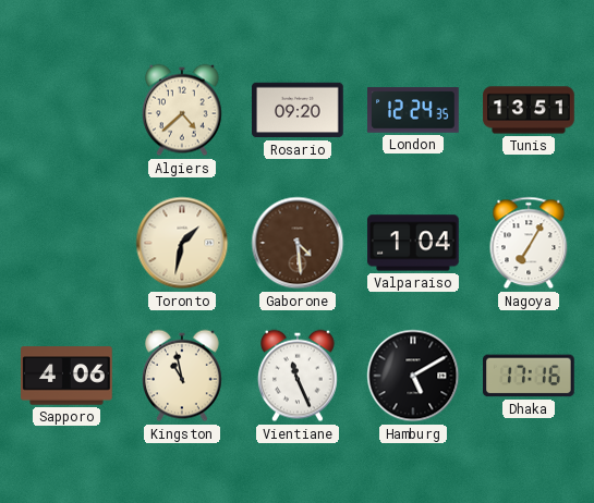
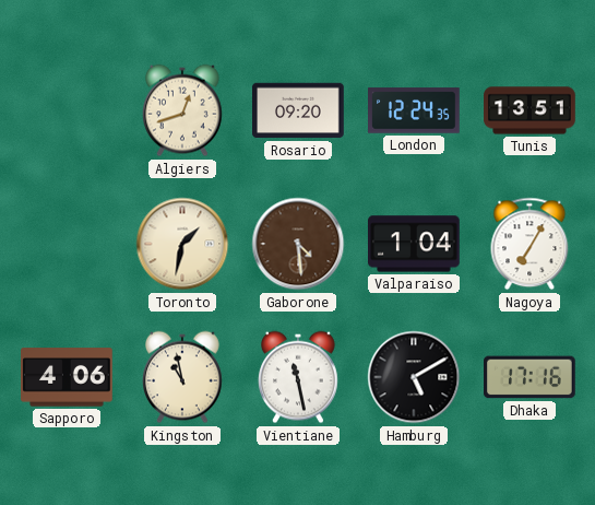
Algiers: 4:38 -> 12:42
Vientiane: 11:26 -> 11:28
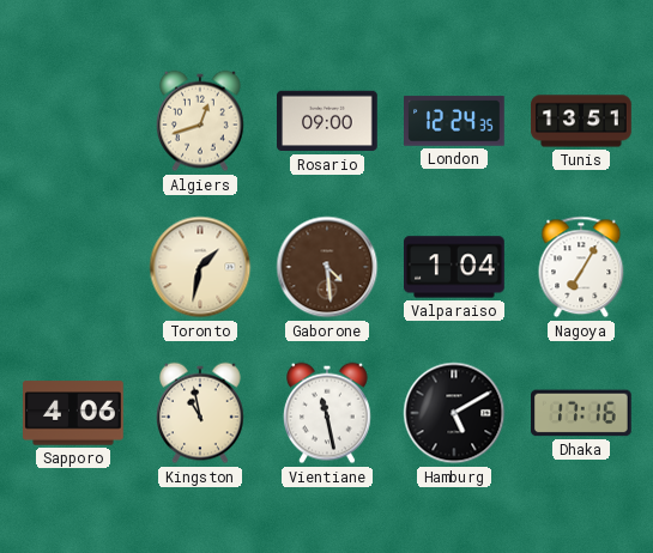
Rosario: 09:20 -> 09:00
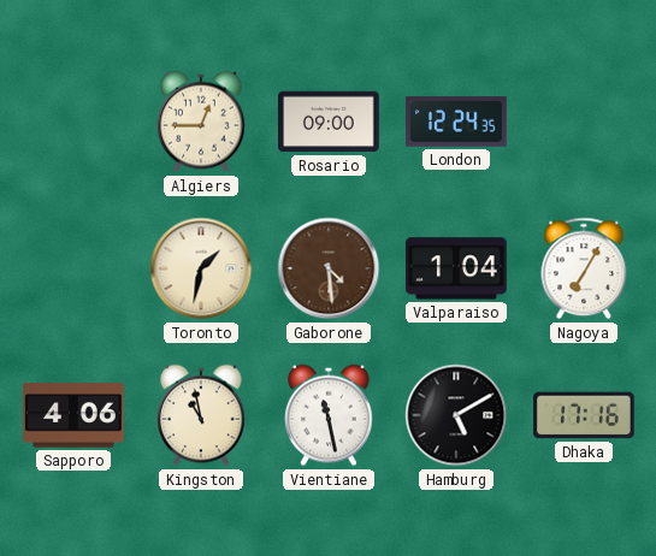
Algiers: 12:42 -> 12:45
Tunis: 13:51 -> none
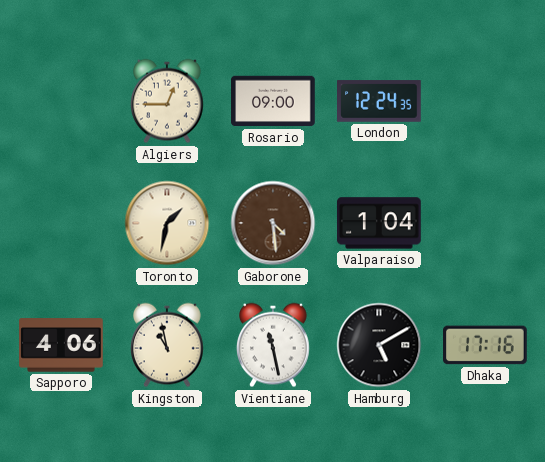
Nagoya: 7:05 -> none
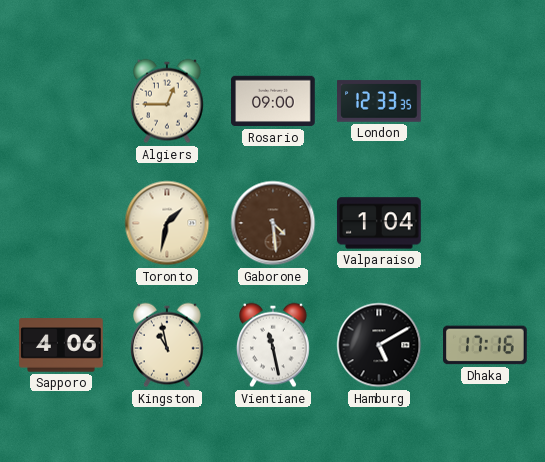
London: 12:24 -> 12:33
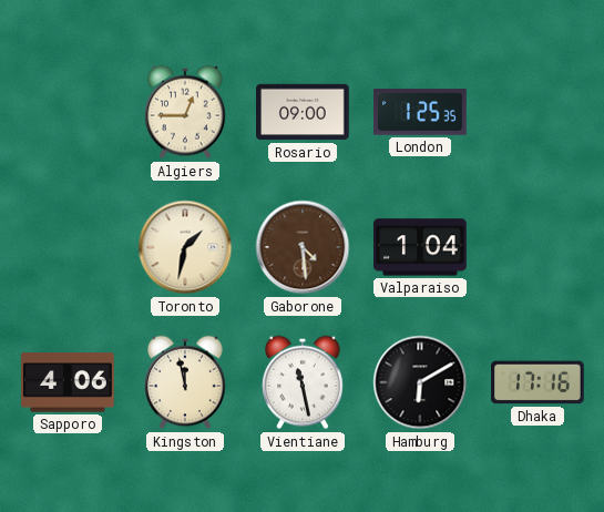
London: 12:33 -> 1:25
Kingston: 10:58 -> 11:58
Hamburg: 5:10 -> 6:10
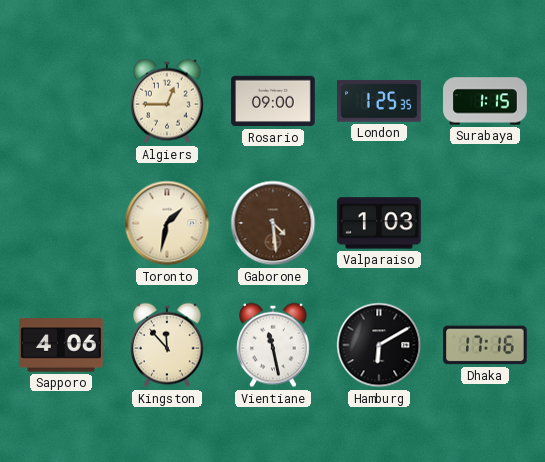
Surabaya: none -> 1:15
Valparaiso: 1:04 -> 1:03
Kingston: 11:58 -> 11:53
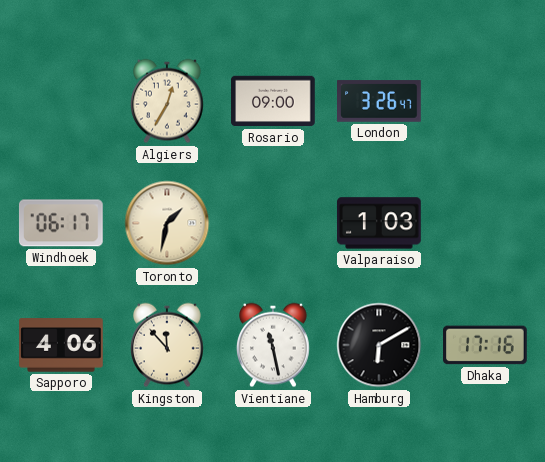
Algiers: 12:45 -> 12:35
London: 1:25 -> 3:26
Surabaya: 1:15 -> none
Windhoek: none -> 06:17
Gaborone: 4:29 -> none
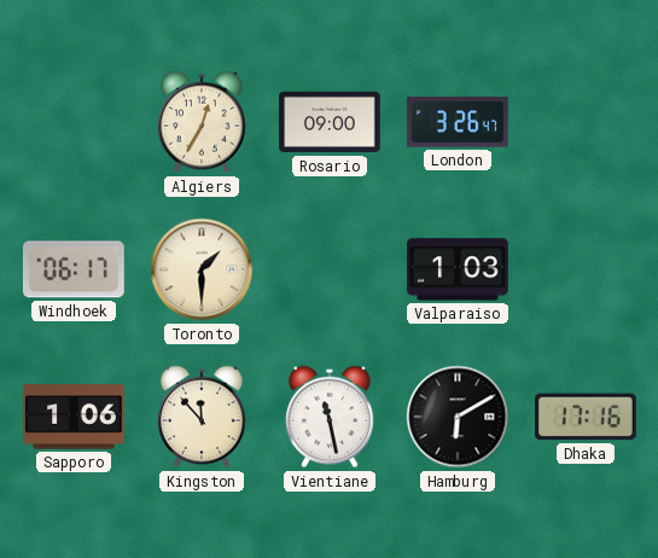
Toronto: 1:32 -> 1:30
Sapporo: 4:06 -> 1:06
